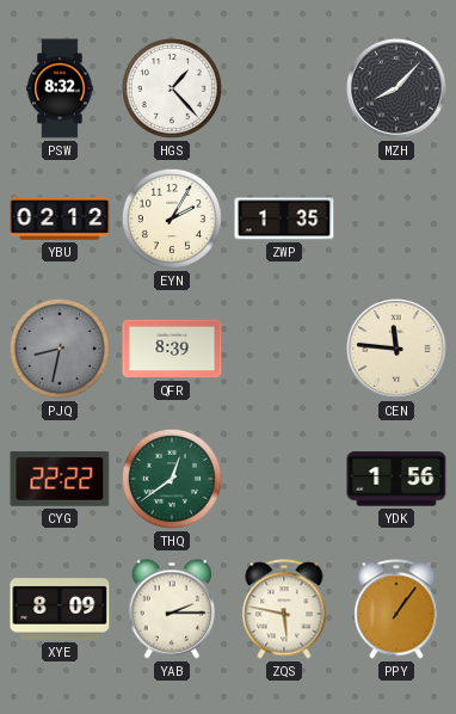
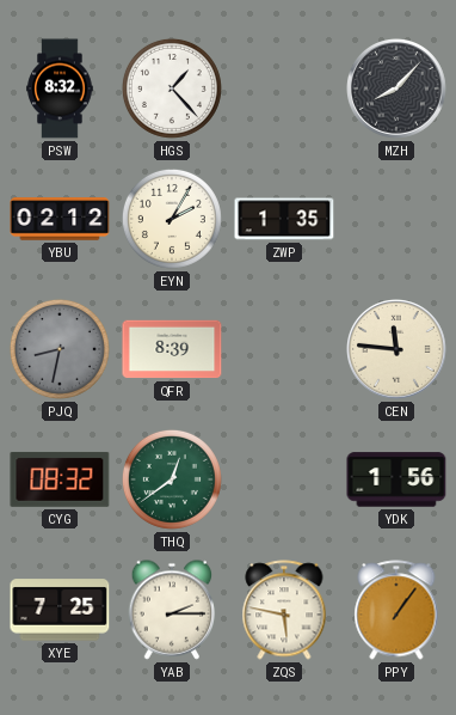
CYG: 22:22 -> 08:32
XYE: 8:09 -> 7:25
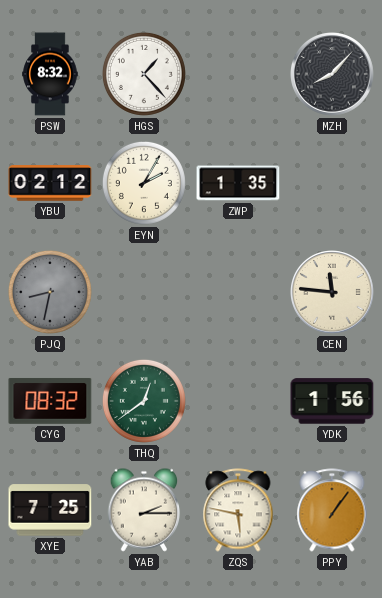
QFR: 8:39 -> none
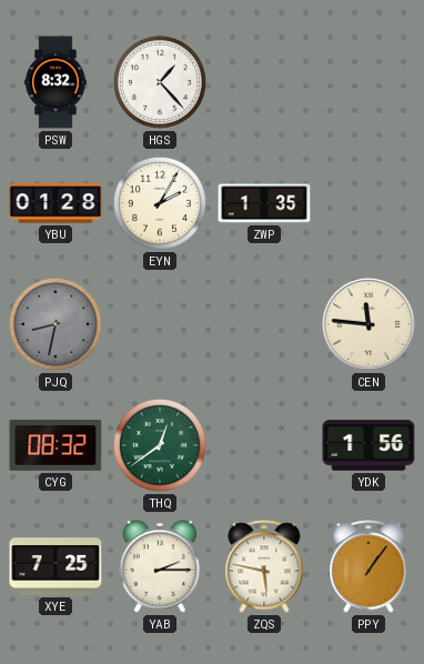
MZH: 8:07 -> none
YBU: 02:12 -> 01:28
